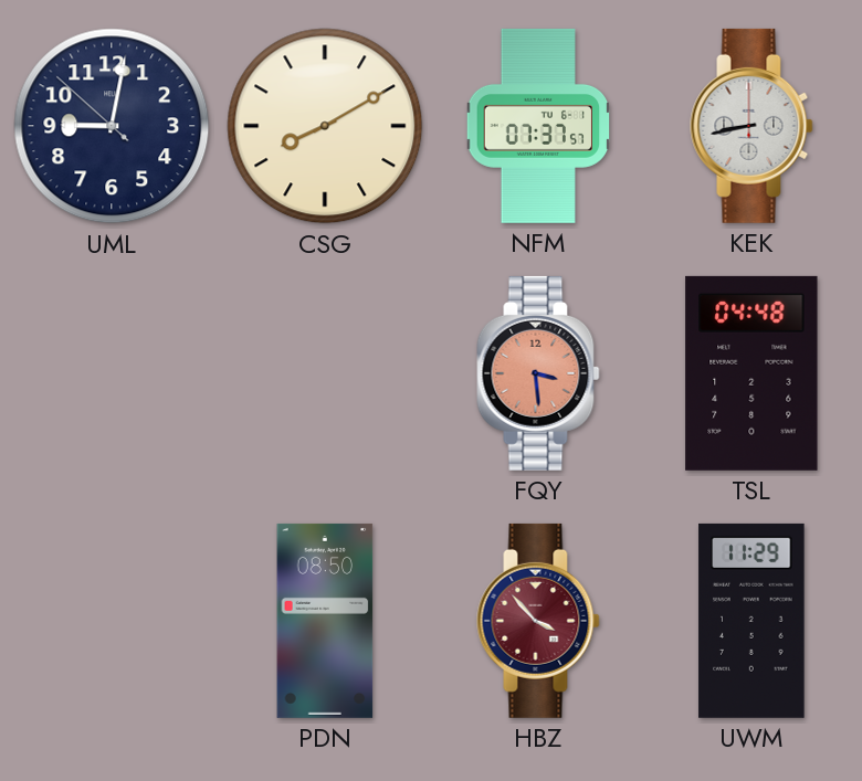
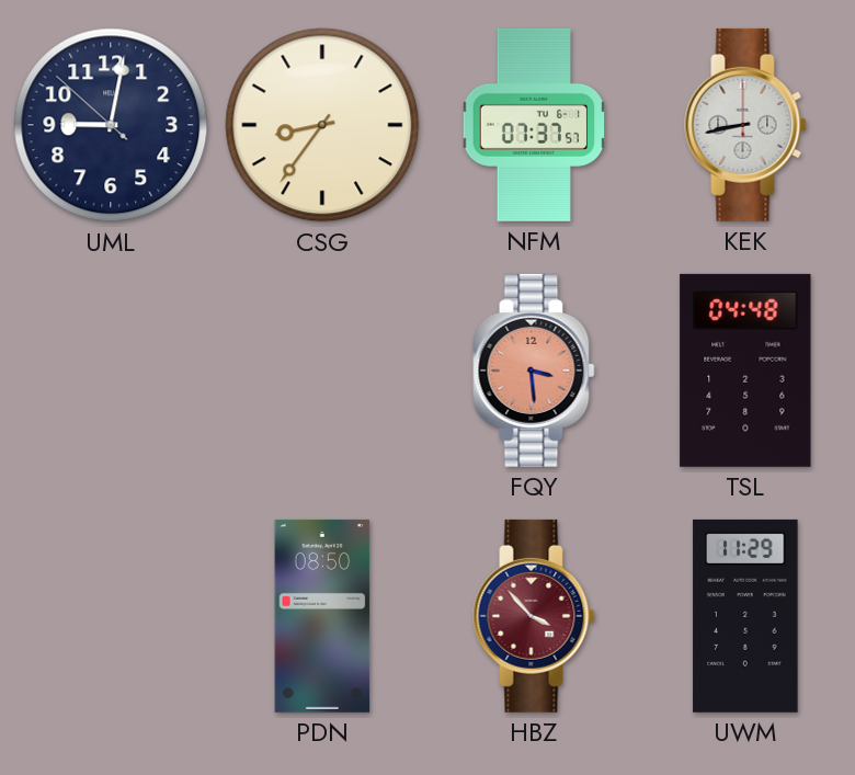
CSG: 8:10 -> 8:36
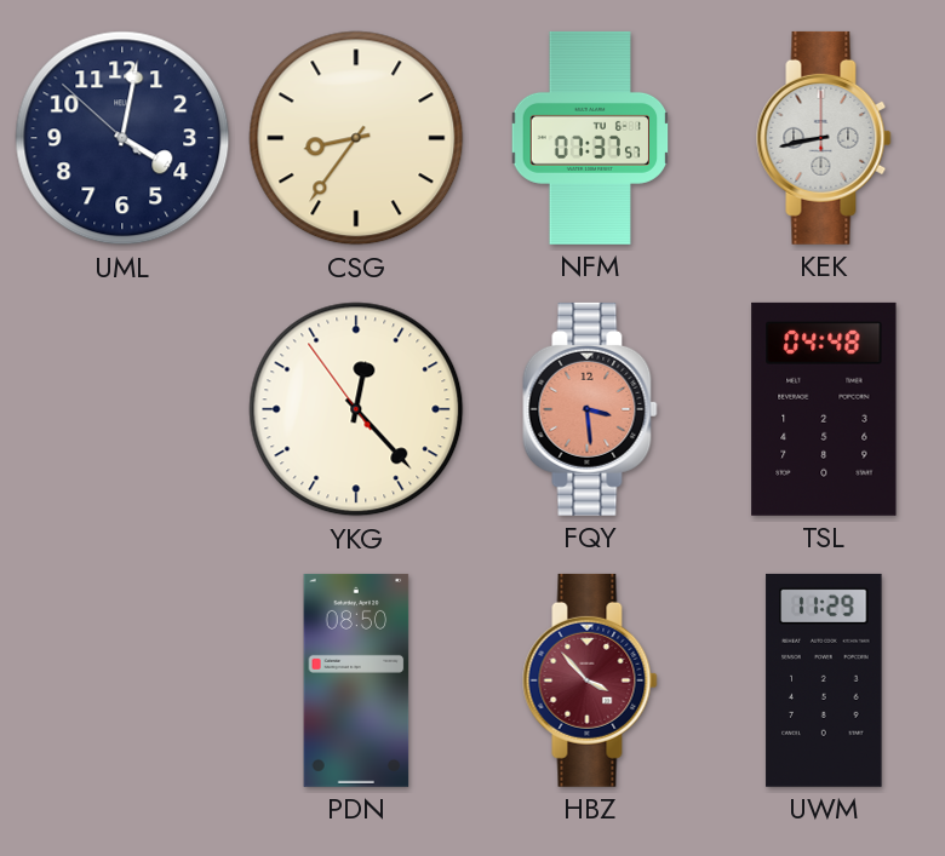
UML: 9:01 -> 4:01
YKG: none -> 12:22
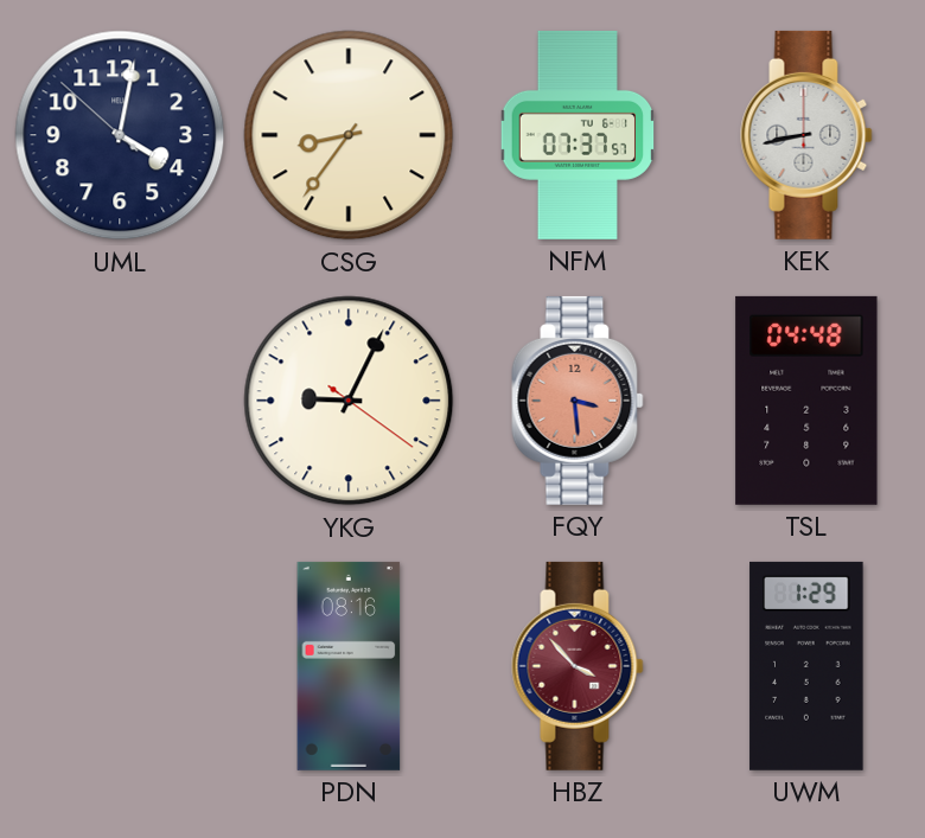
YKG: 12:22 -> 9:04
PDN: 08:50 -> 08:16
UWM: 11:29 -> 1:29
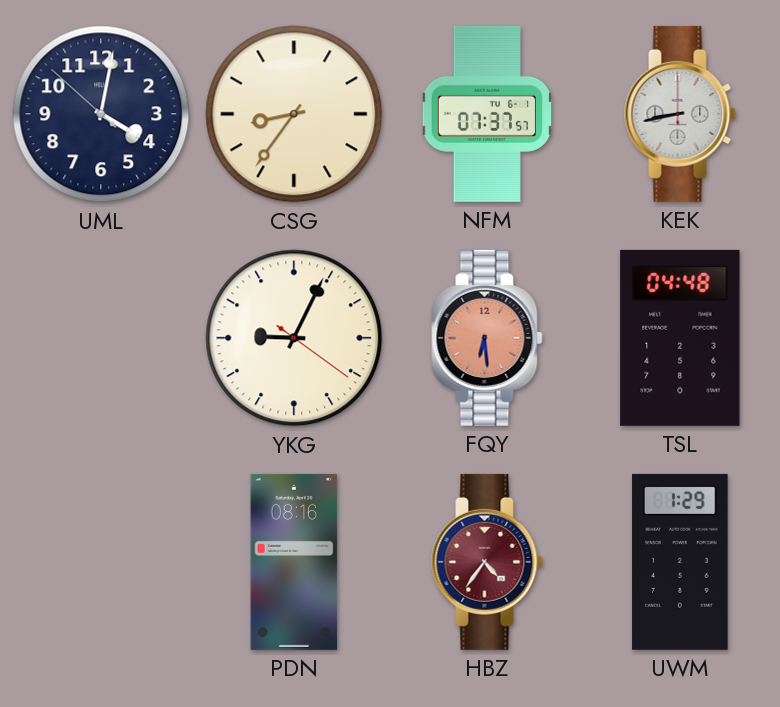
FQY: 3:29 -> 6:29
HBZ: 3:53 -> 4:36
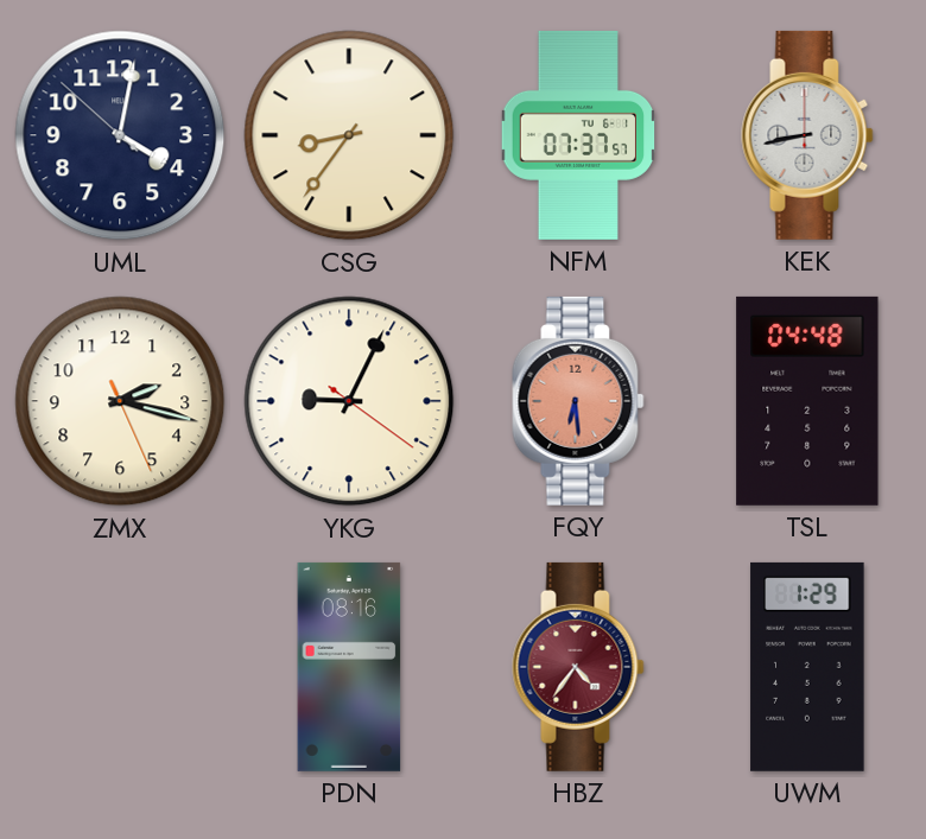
ZMX: none -> 2:17
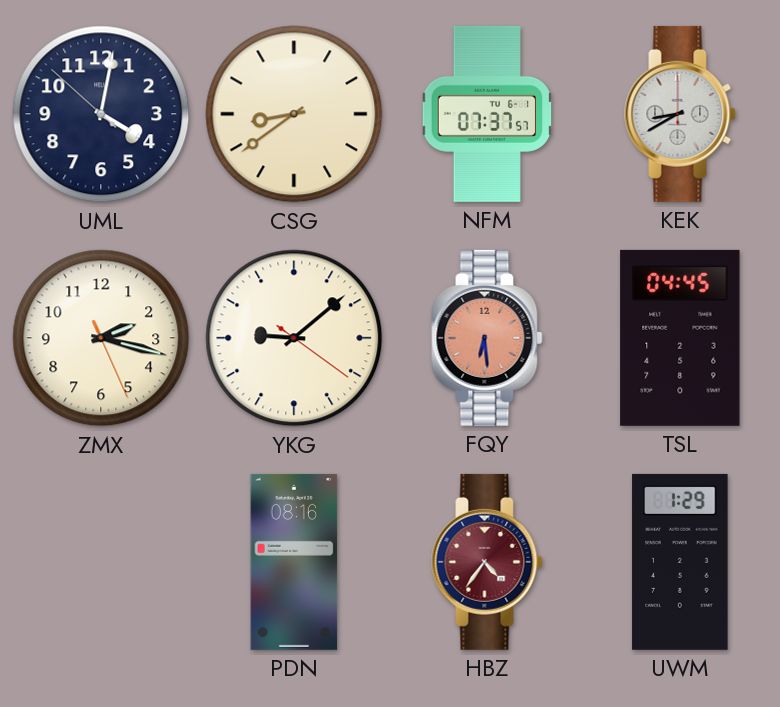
CSG: 8:36 -> 8:39
KEK: 8:43 -> 8:40
YKG: 9:04 -> 9:08
TSL: 04:48 -> 04:45
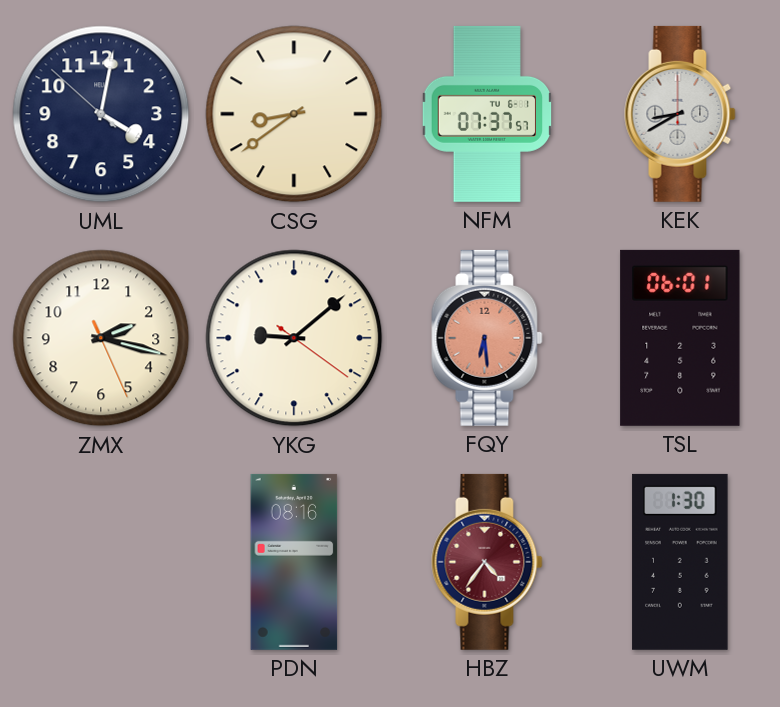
TSL: 04:45 -> 06:01
UWM: 1:29 -> 1:30
